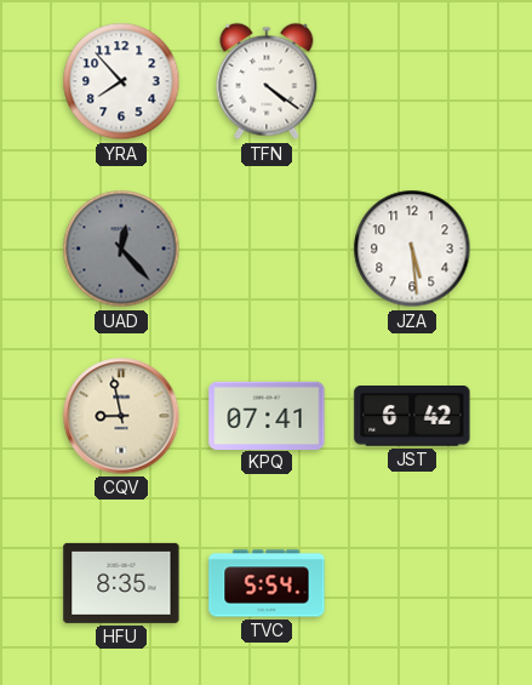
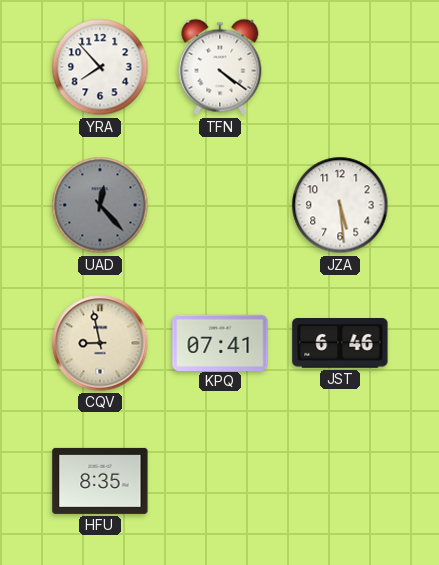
JST: 6:42 -> 6:46
TVC: 5:54 -> none
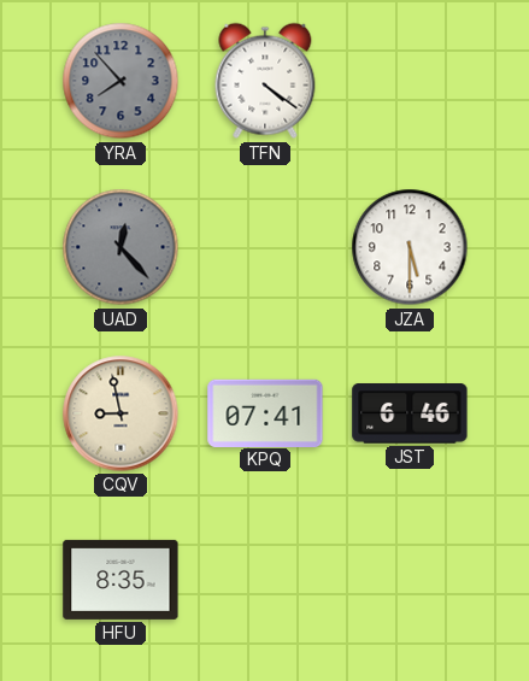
YRA dial: white -> grey
JZA: 5:29 -> 5:30
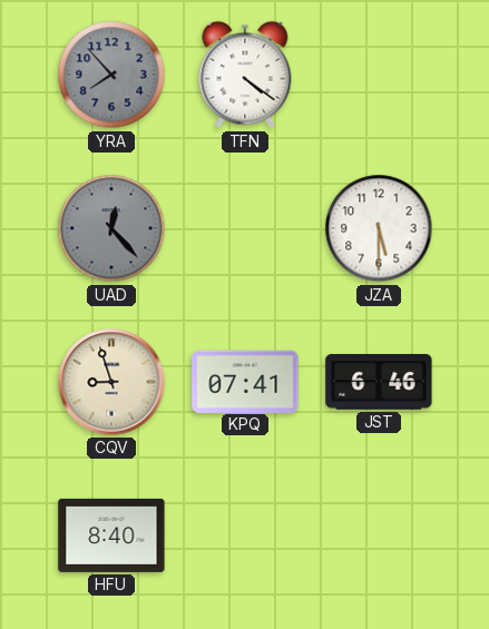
CQV: 8:58 -> 8:57
HFU: 8:35 -> 8:40
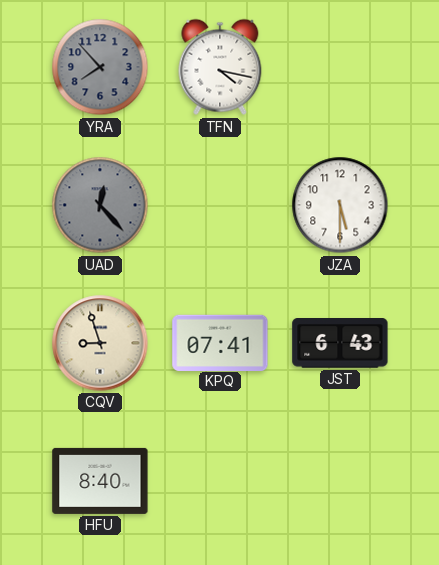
TFN: 4:21 -> 4:17
JST: 6:46 -> 6:43
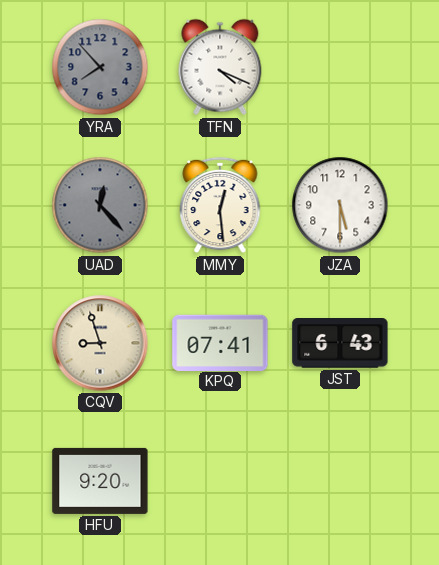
TFN: 4:17 -> 4:19
MMY: none -> 12:29
HFU: 8:40 -> 9:20
